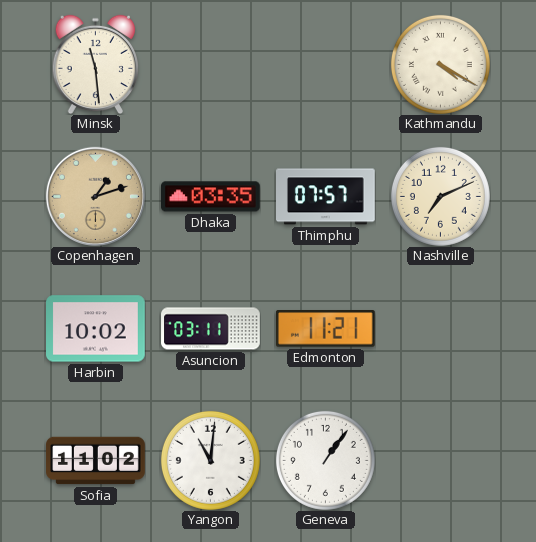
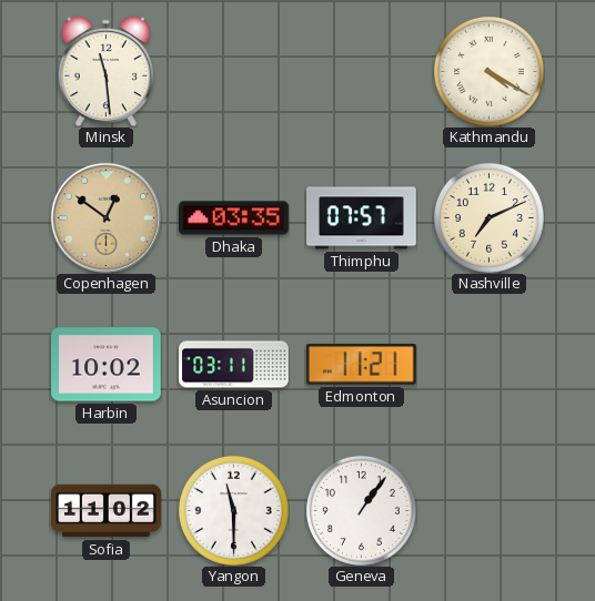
Copenhagen: 1:12 -> 12:51
Yangon: 11:01 -> 11:30
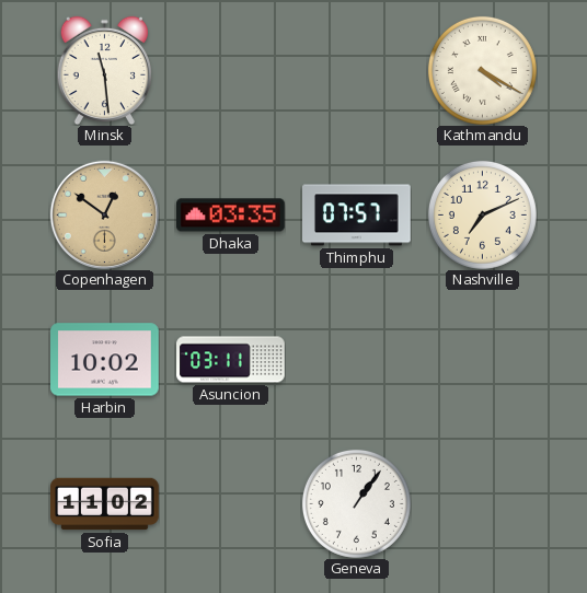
Edmonton: 11:21 -> none
Yangon: 11:30 -> none
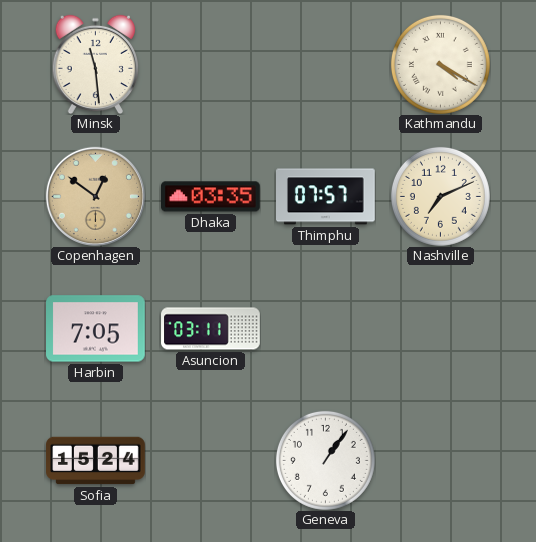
Harbin: 10:02 -> 7:05
Sofia: 11:02 -> 15:24
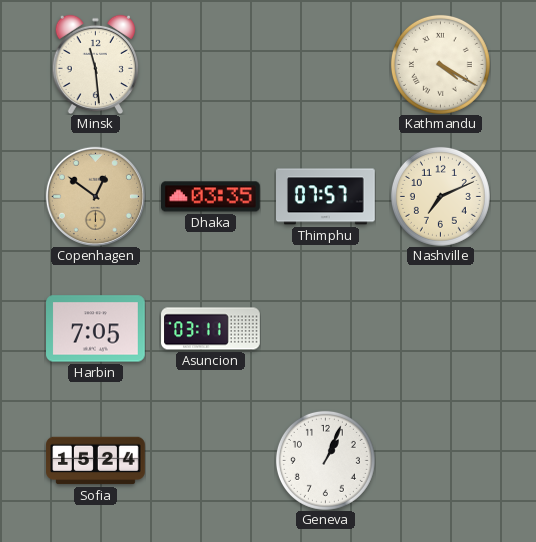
Geneva: 1:06 -> 1:04
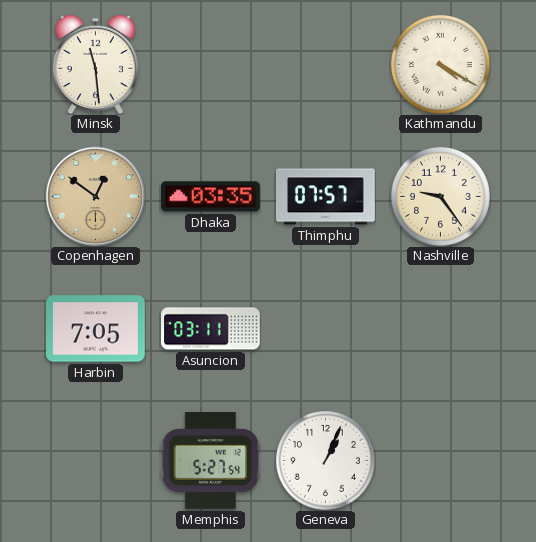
Nashville: 7:11 -> 9:24
Sofia: 15:24 -> none
Memphis: none -> 5:27
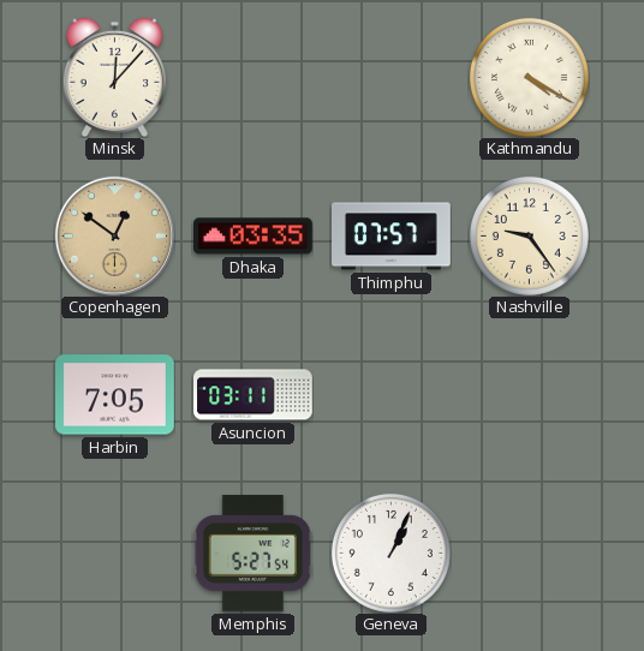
Minsk: 11:29 -> 12:07
